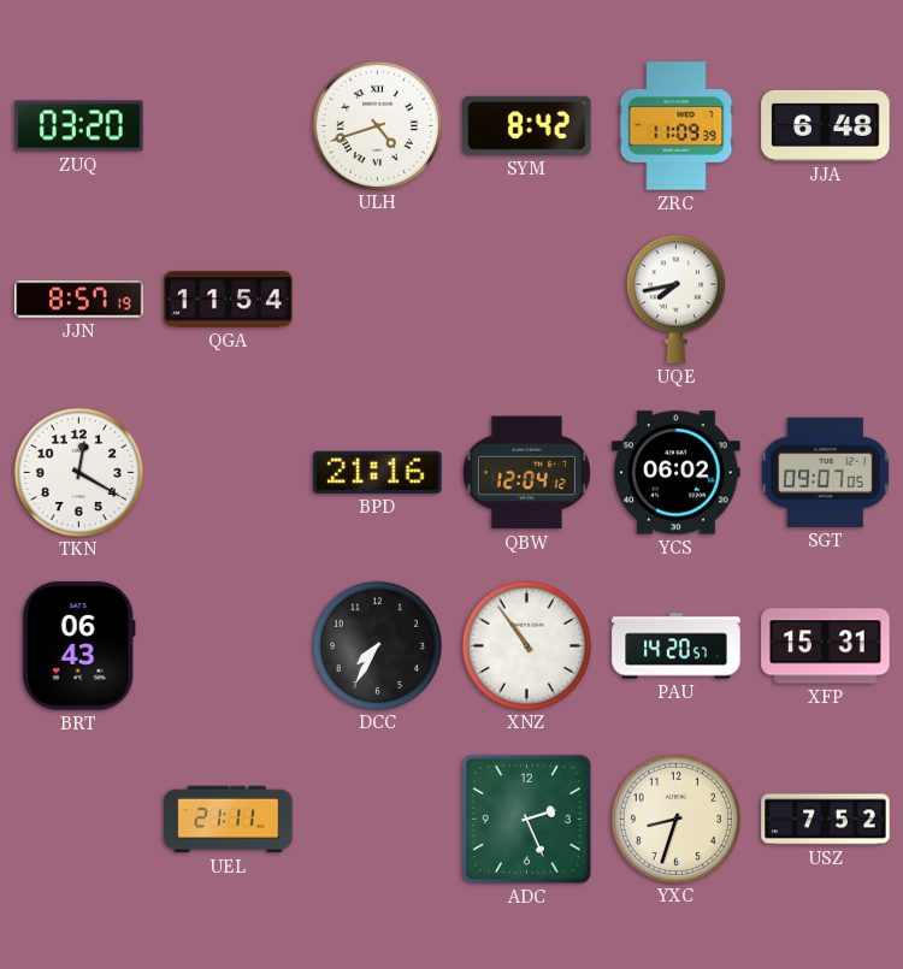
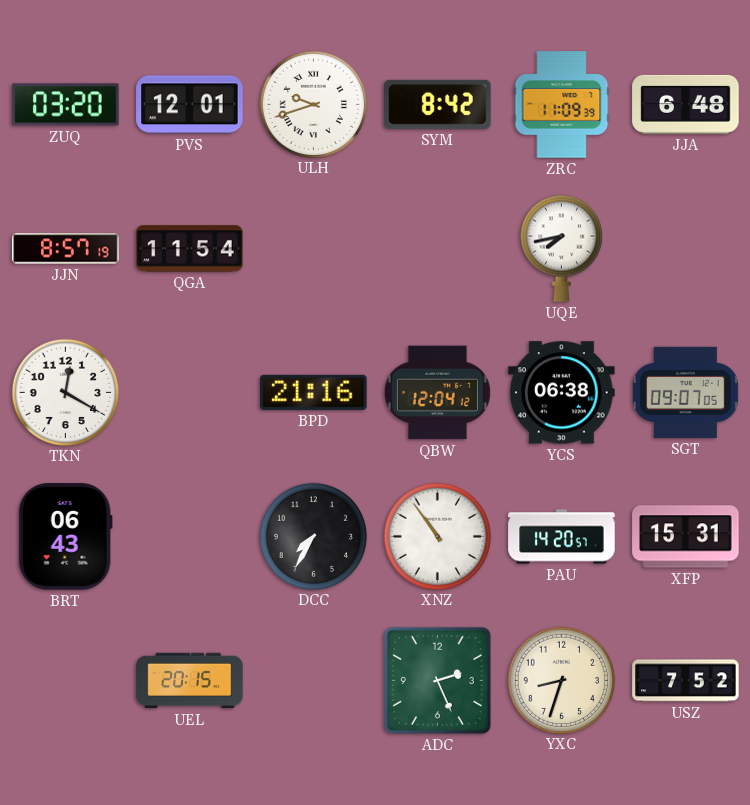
PVS: none -> 12:01
ULH: 4:42 -> 9:42
YCS: 06:02 -> 06:38
UEL: 21:11 -> 20:15
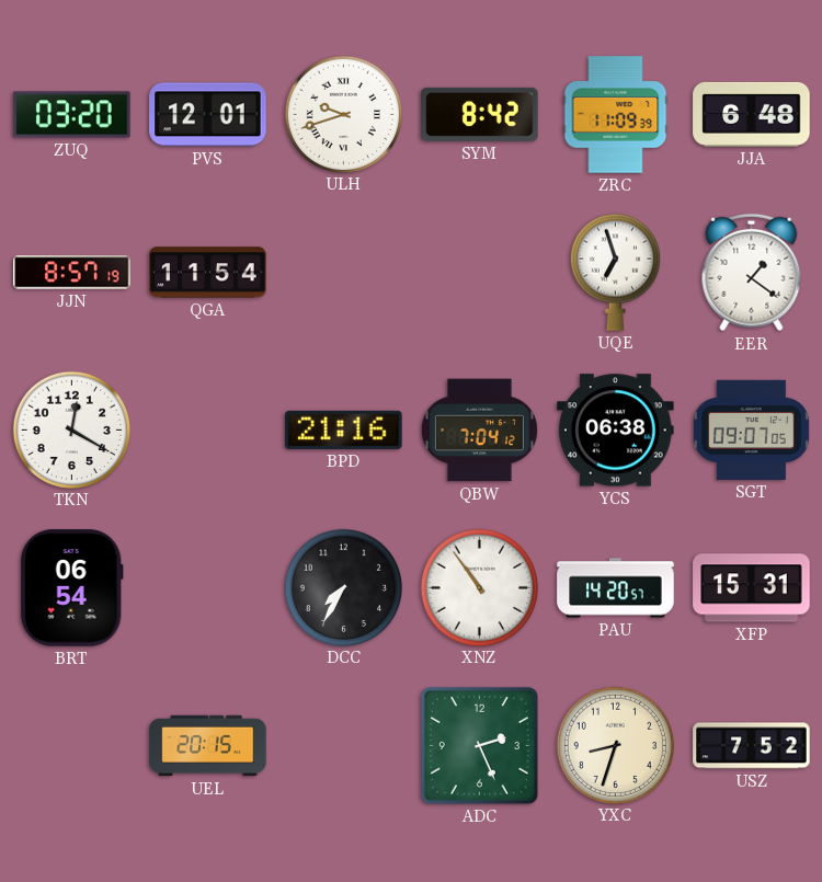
UQE: 7:43 -> 6:57
EER: none -> 1:21
QBW: 12:04 -> 7:04
BRT: 06:43 -> 06:54
